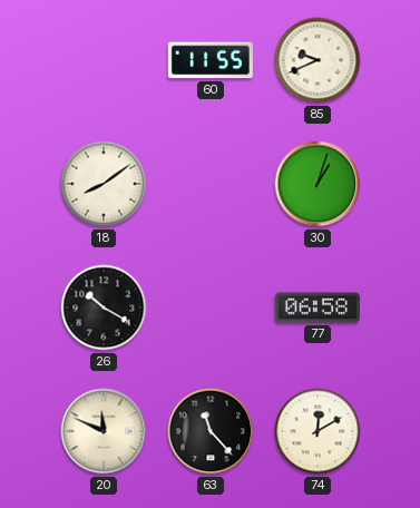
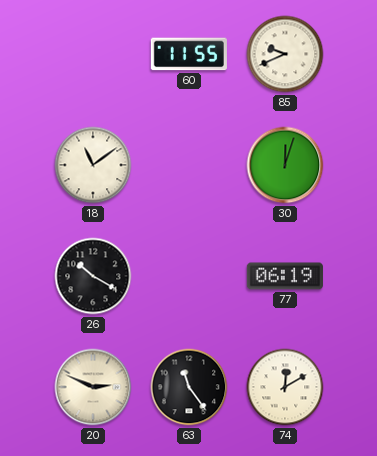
18: 8:09 -> 11:09
30: 1:03 -> 12:03
77: 06:58 -> 06:19
20: 11:49 -> 2:49
63: 11:23 -> 11:24
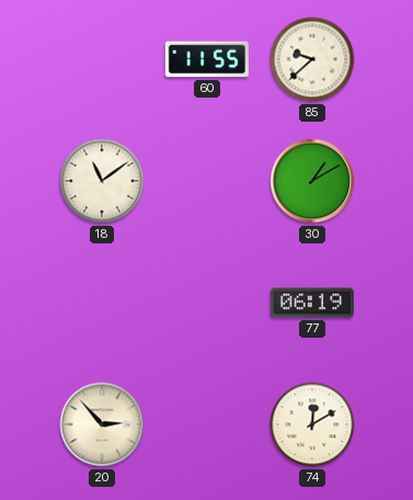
85: 9:41 -> 9:38
30: 12:03 -> 1:10
26: 10:20 -> none
20: 2:49 -> 2:53
63: 11:24 -> none
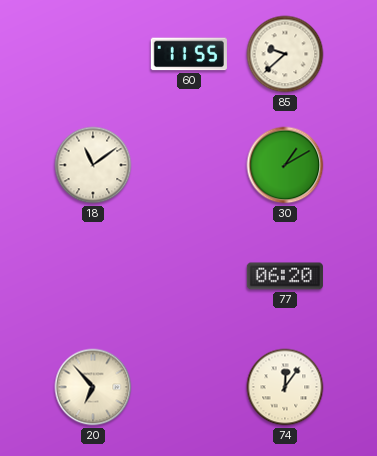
77: 06:19 -> 06:20
20: 2:53 -> 6:53
74: 12:10 -> 12:06
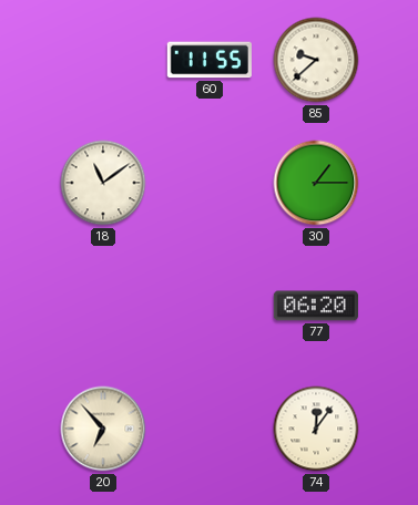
30: 1:10 -> 1:15
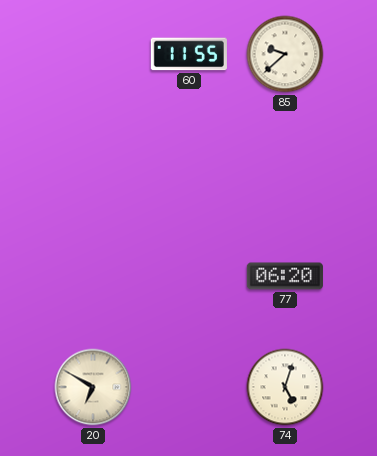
18: 11:09 -> none
30: 1:15 -> none
20: 6:53 -> 6:50
74: 12:06 -> 5:03
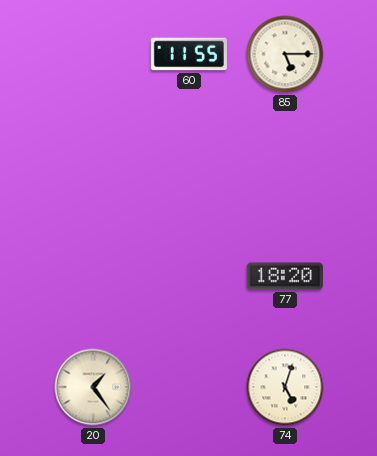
85: 9:38 -> 5:15
77: 06:20 -> 18:20
20: 6:50 -> 1:24
